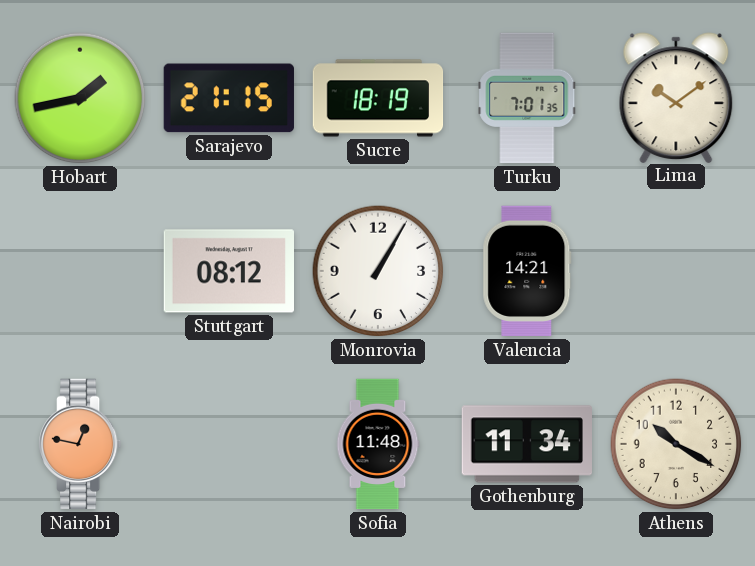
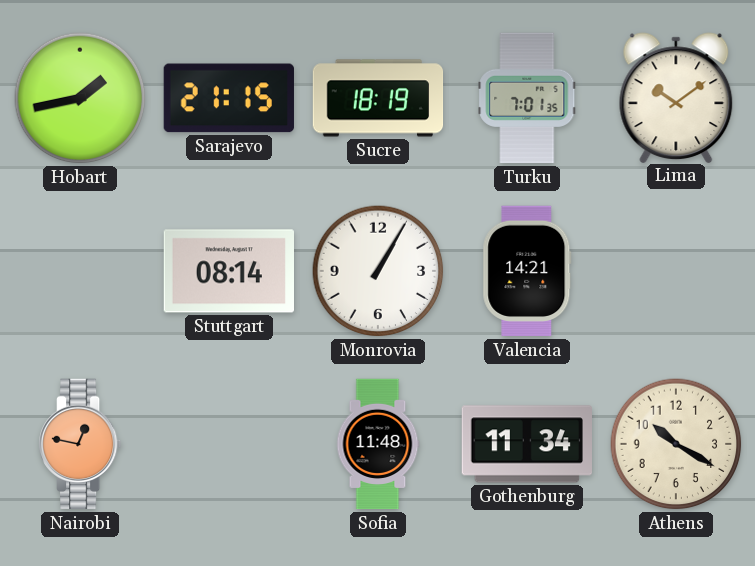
Stuttgart: 08:12 -> 08:14
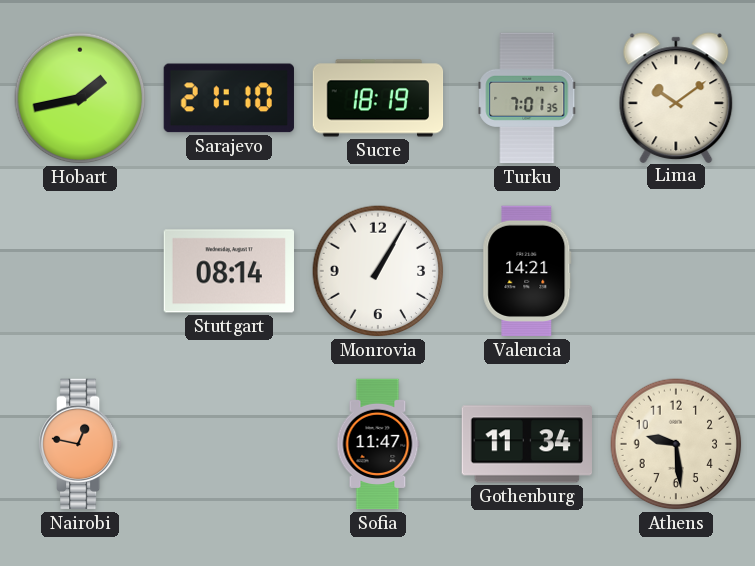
Sarajevo: 21:15 -> 21:10
Sofia: 11:48 -> 11:47
Athens: 10:20 -> 9:29
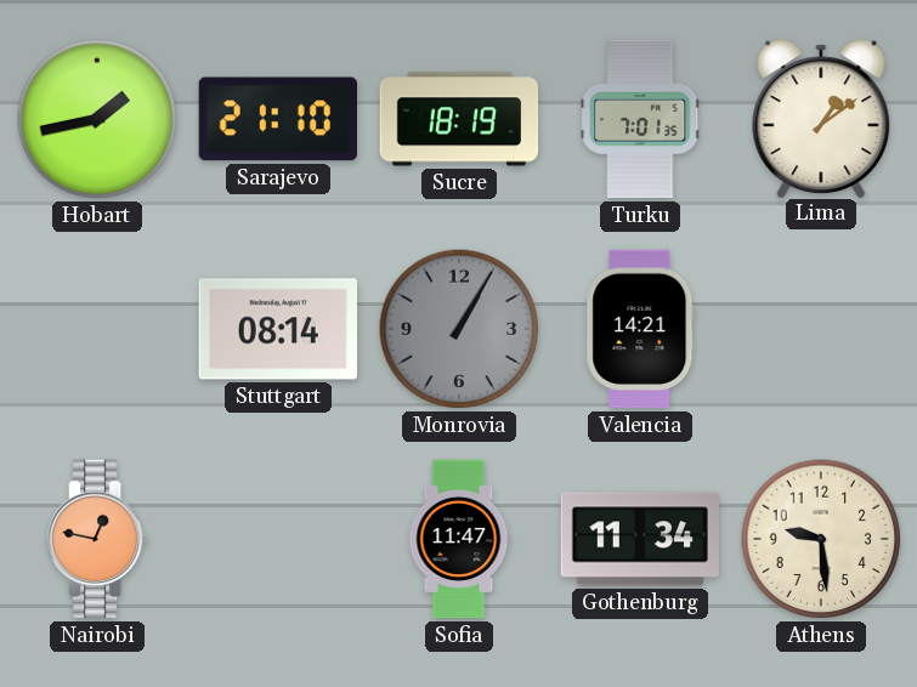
Lima: 10:09 -> 1:09
Monrovia dial: white -> grey
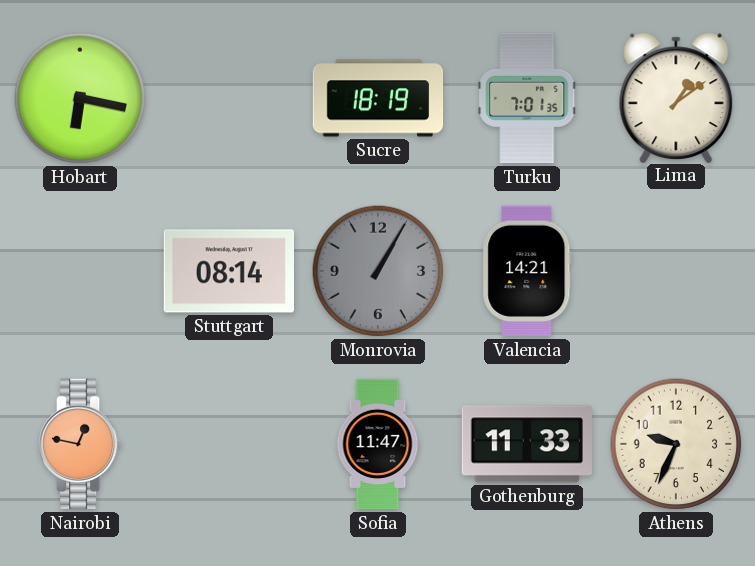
Hobart: 1:43 -> 6:17
Sarajevo: 21:10 -> none
Gothenburg: 11:34 -> 11:33
Athens: 9:29 -> 9:34
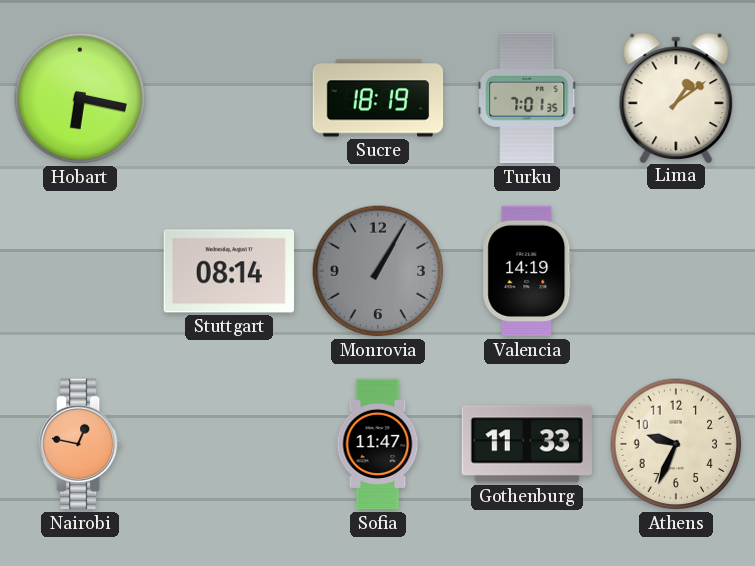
Valencia: 14:21 -> 14:19
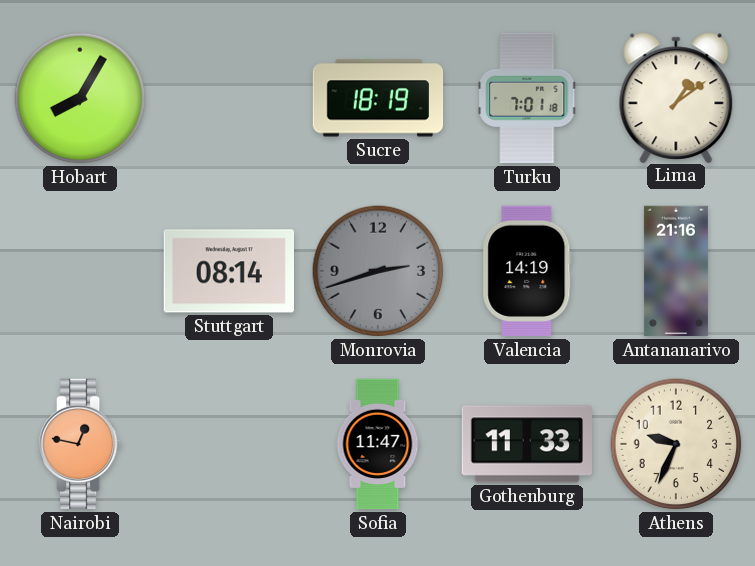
Hobart: 6:17 -> 8:05
Turku: 7:01:35 -> 7:01:18
Monrovia: 1:05 -> 2:42
Antananarivo: none -> 21:16
